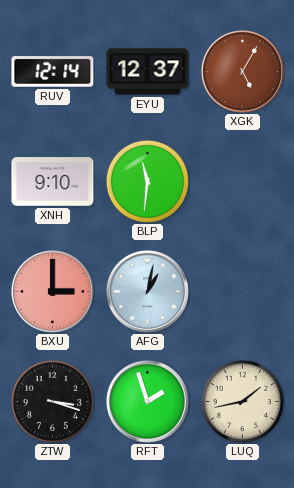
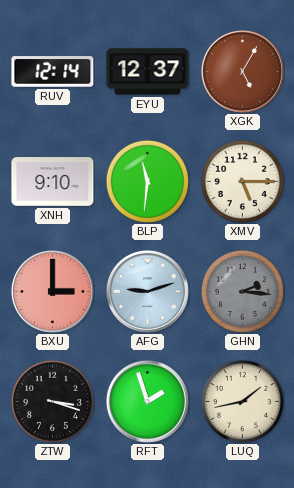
XMV: none -> 5:15
AFG: 1:02 -> 9:12
GHN: none -> 2:16
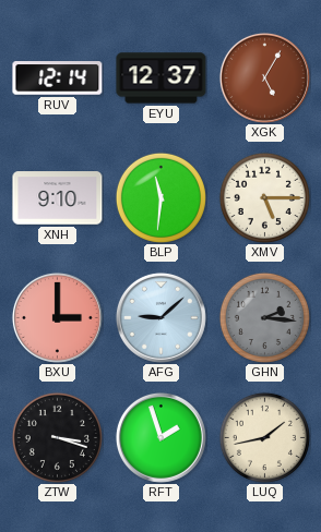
AFG: 9:12 -> 9:08
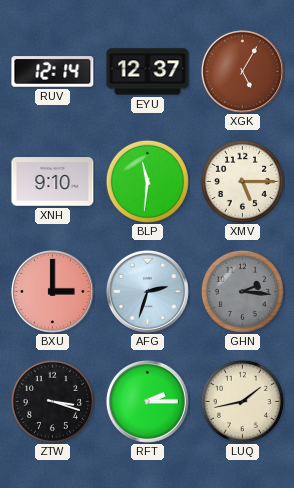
AFG: 9:08 -> 2:33
RFT: 1:57 -> 2:15
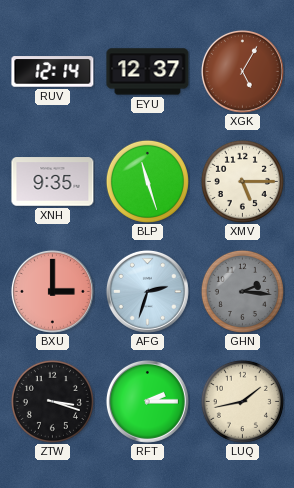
XNH: 9:10 -> 9:35
BLP: 11:31 -> 11:27
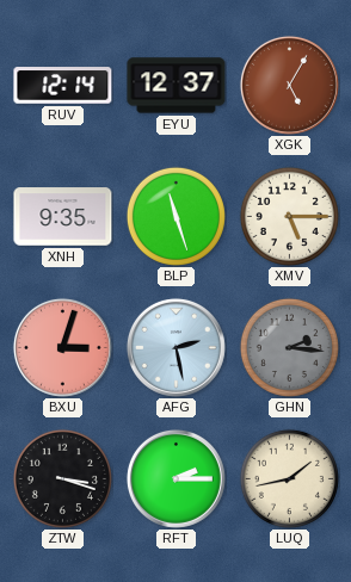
BXU: 3:00 -> 3:03
AFG: 2:33 -> 2:28
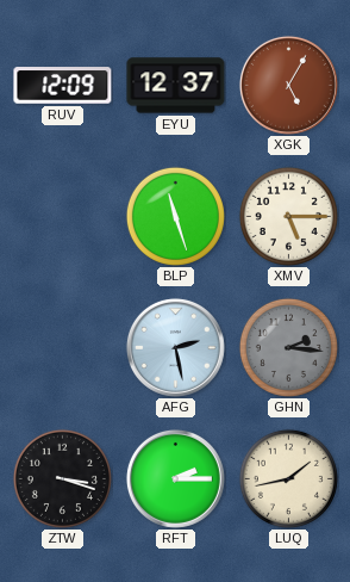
RUV: 12:14 -> 12:09
XNH: 9:35 -> none
BXU: 3:03 -> none
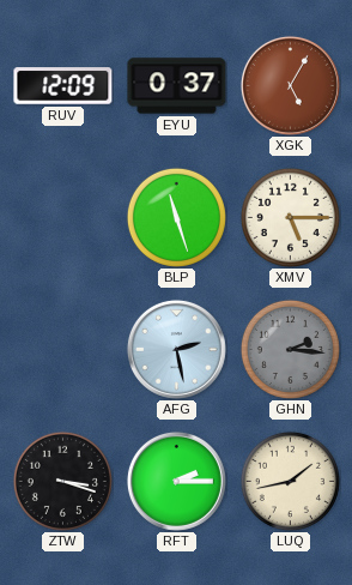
EYU: 12:37 -> 0:37
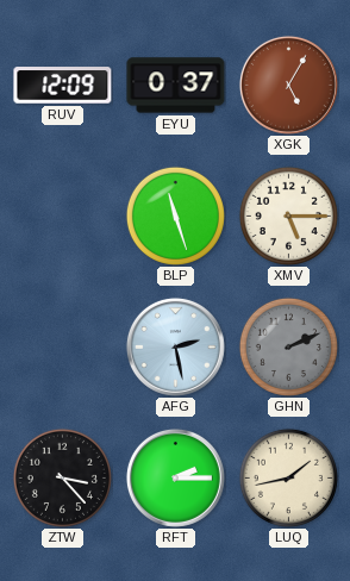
GHN: 2:16 -> 2:11
ZTW: 3:18 -> 3:23
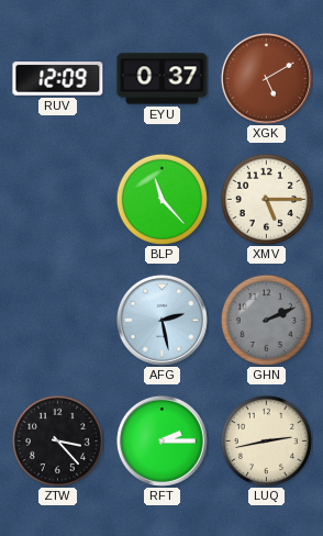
XGK: 5:05 -> 5:10
BLP: 11:27 -> 11:23
LUQ: 1:43 -> 2:43
